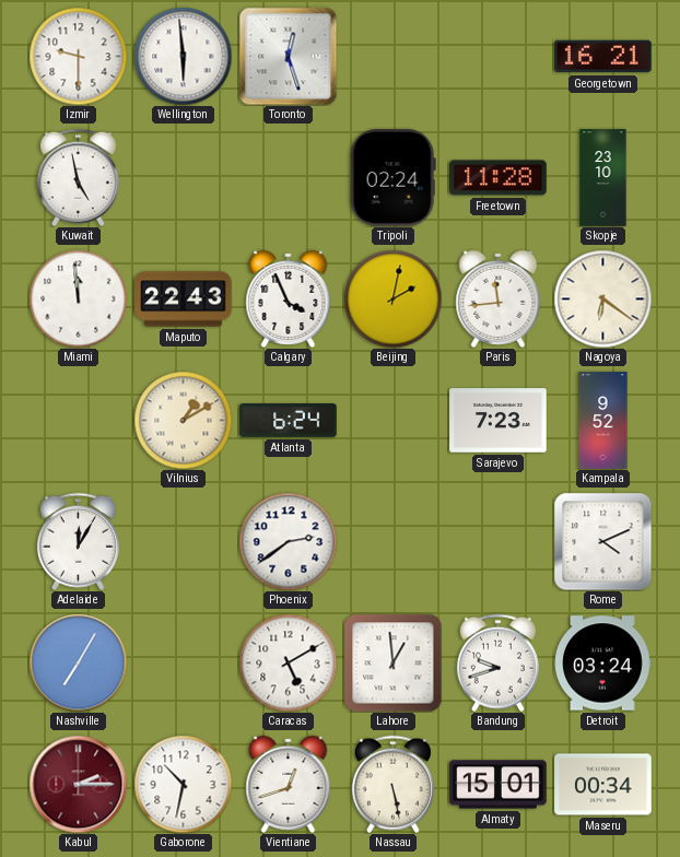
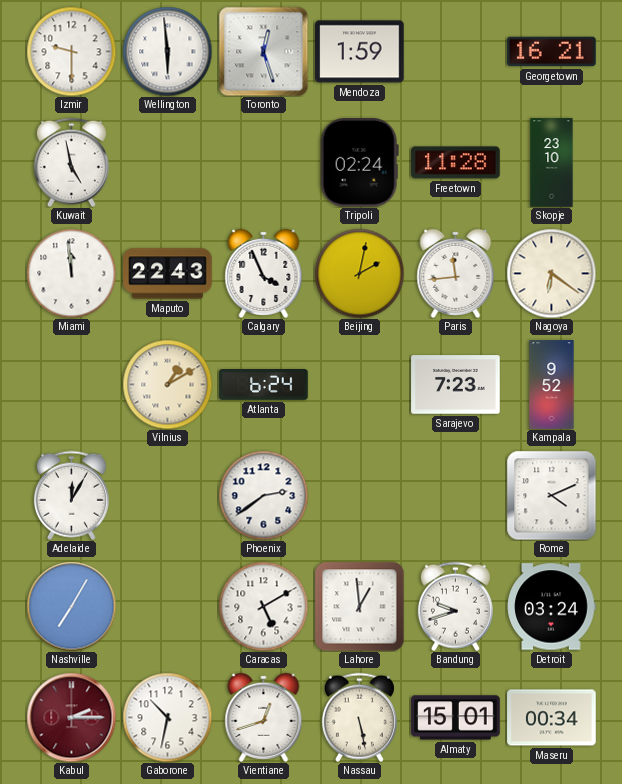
Mendoza: none -> 1:59
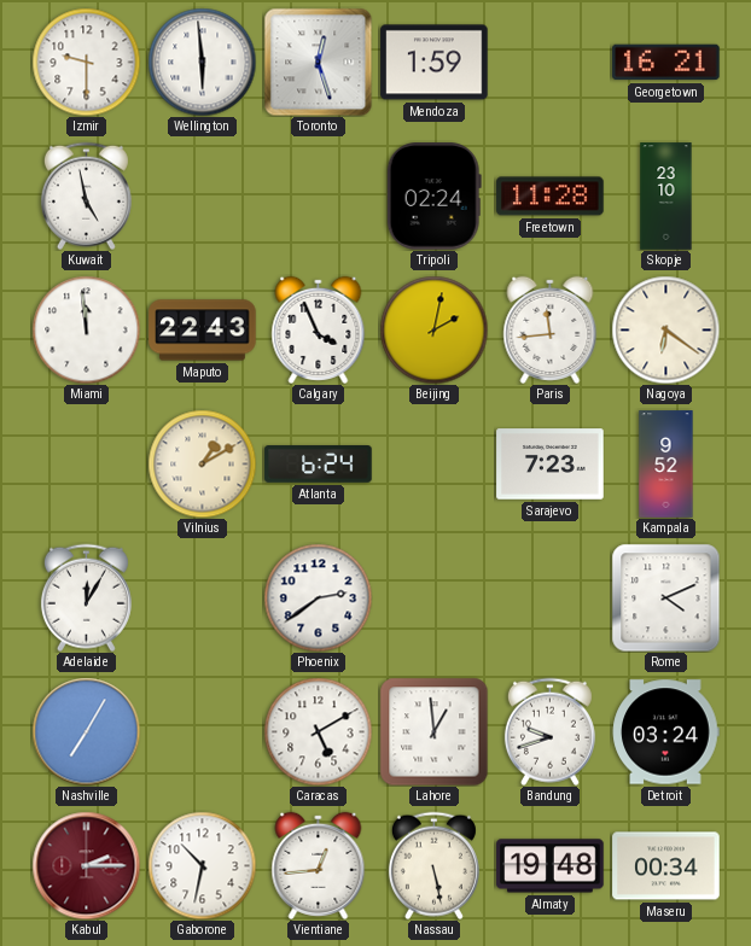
Vientiane: 12:42 -> 12:44
Almaty: 15:01 -> 19:48
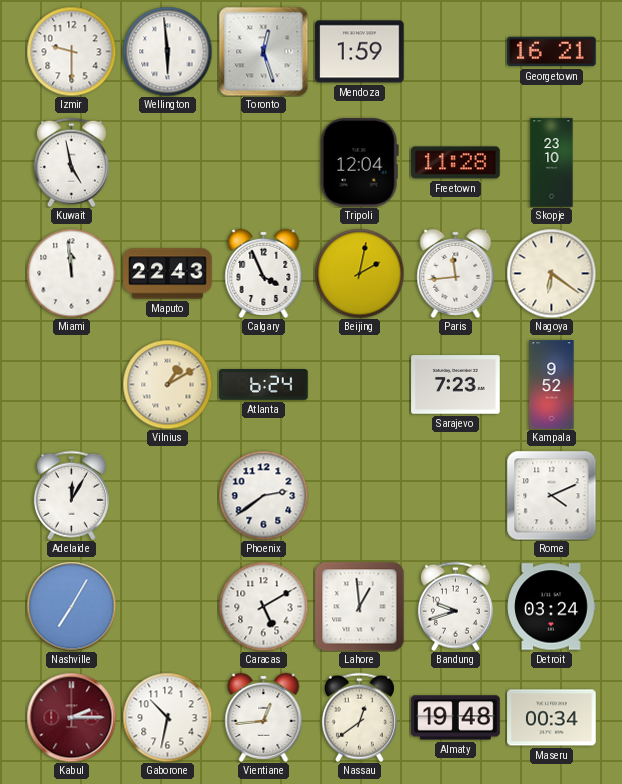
Tripoli: 02:24 -> 12:04
Nassau: 5:28 -> 12:39
